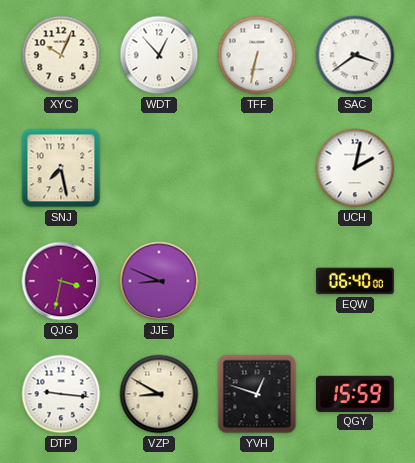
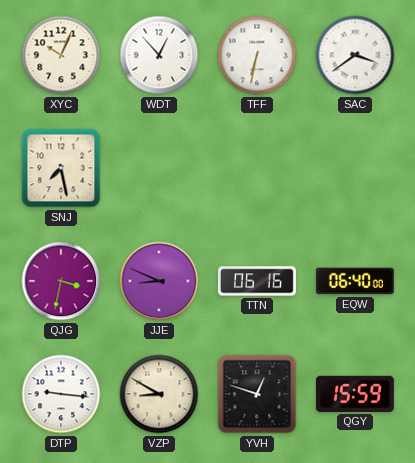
UCH: 2:02 -> none
TTN: none -> 06:16
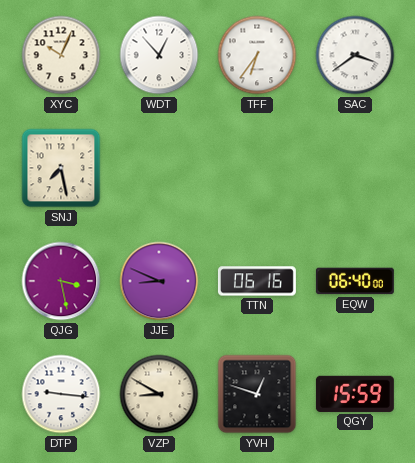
TFF: 6:32 -> 6:36
QJG: 3:32 -> 3:28
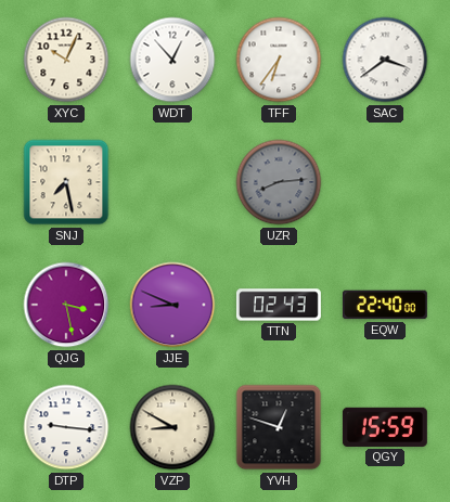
UZR: none -> 8:14
TTN: 06:16 -> 02:43
EQW: 06:40 -> 22:40
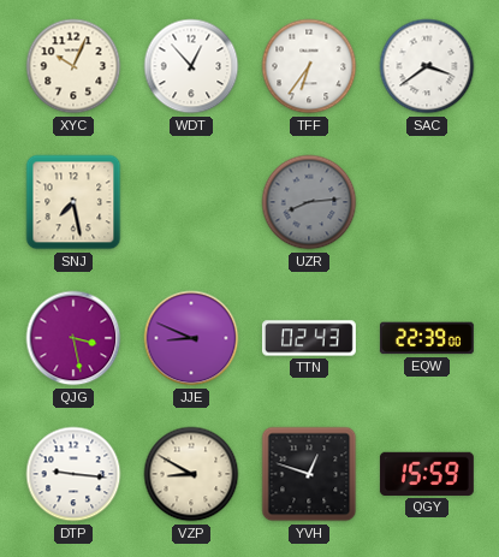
EQW: 22:40 -> 22:39
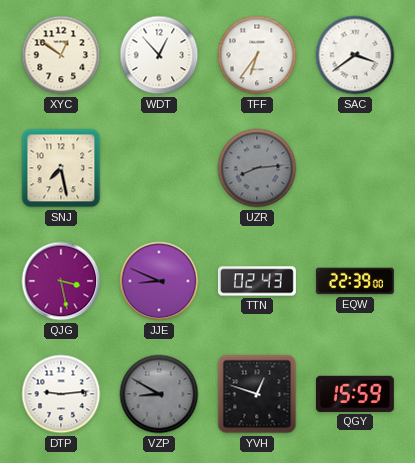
XYC: 10:04 -> 12:51
DTP: 9:16 -> 9:14
VZP dial: cream -> grey
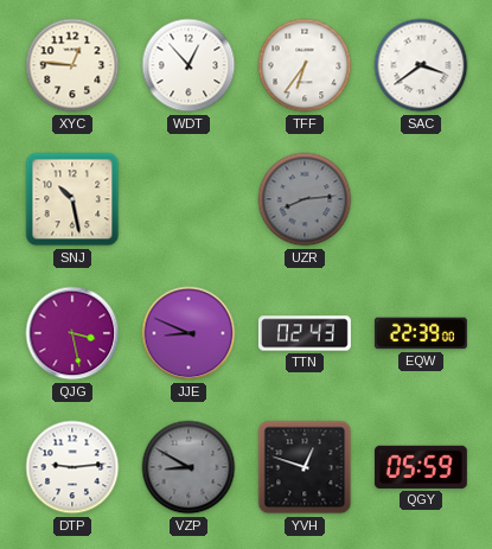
XYC: 12:51 -> 12:46
SNJ: 7:28 -> 10:28
QGY: 15:59 -> 05:59
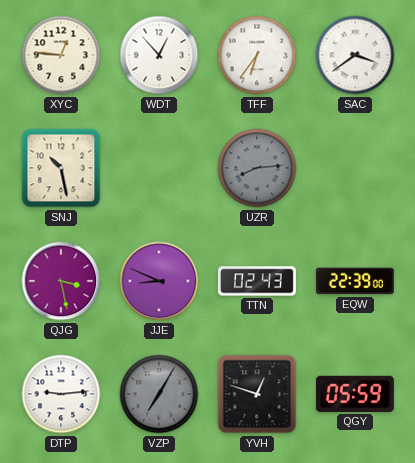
VZP: 8:50 -> 7:05
